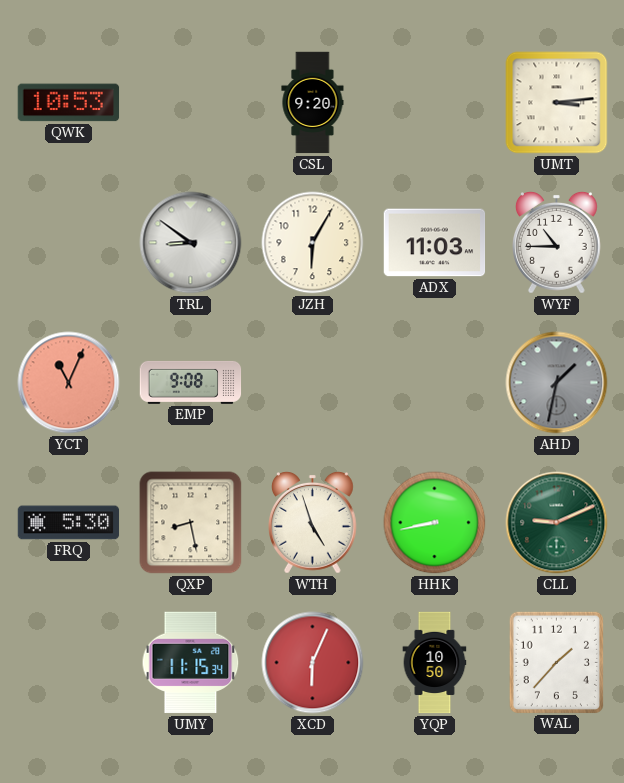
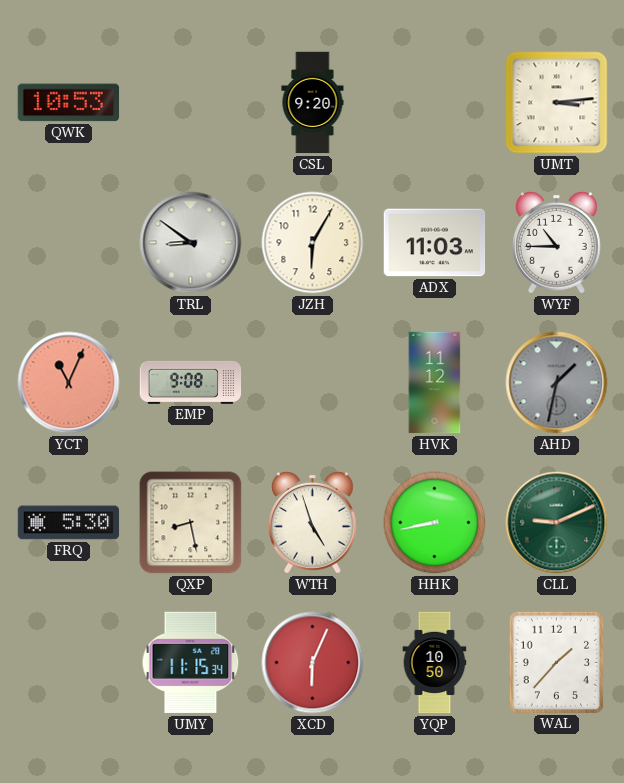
HVK: none -> 11:12
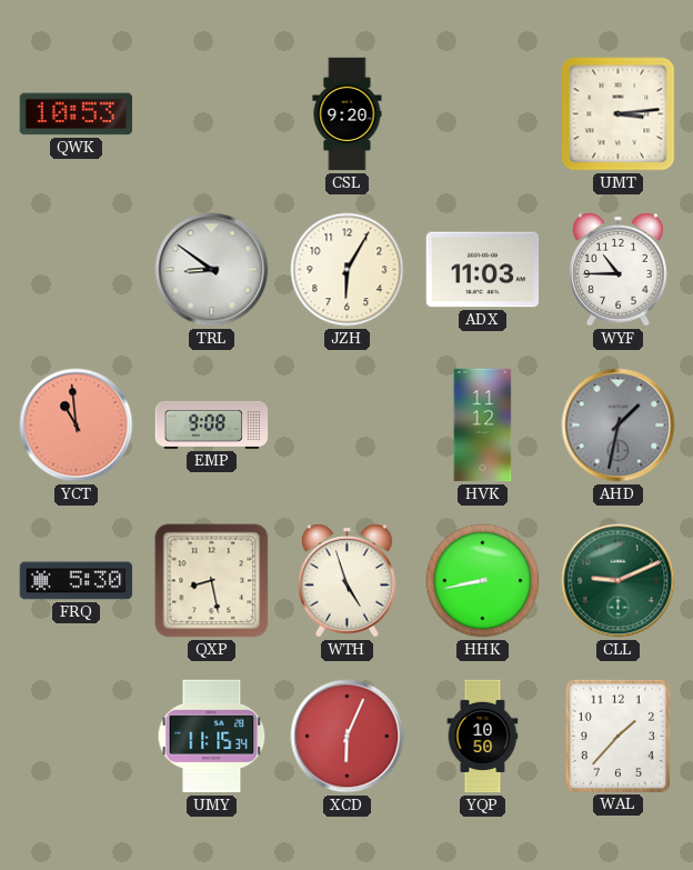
YCT: 11:04 -> 10:59
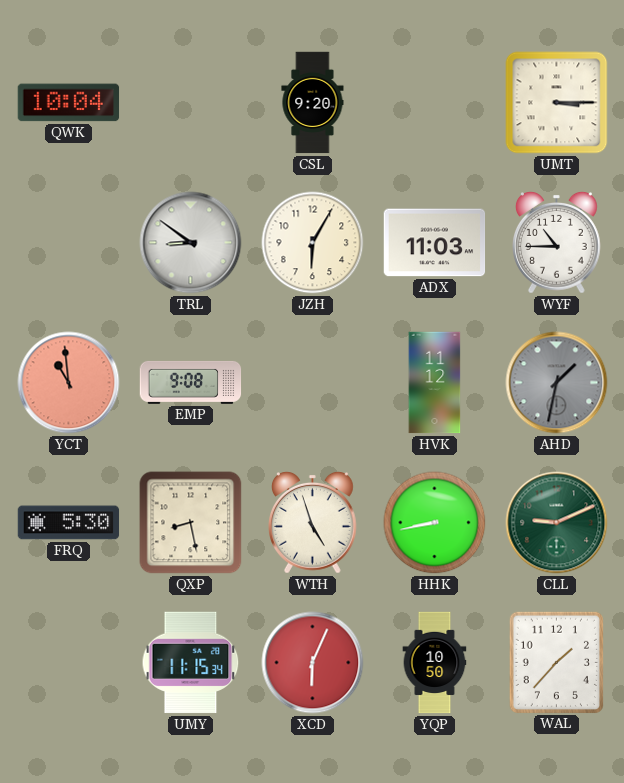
QWK: 10:53 -> 10:04
UMT: 3:14 -> 3:15
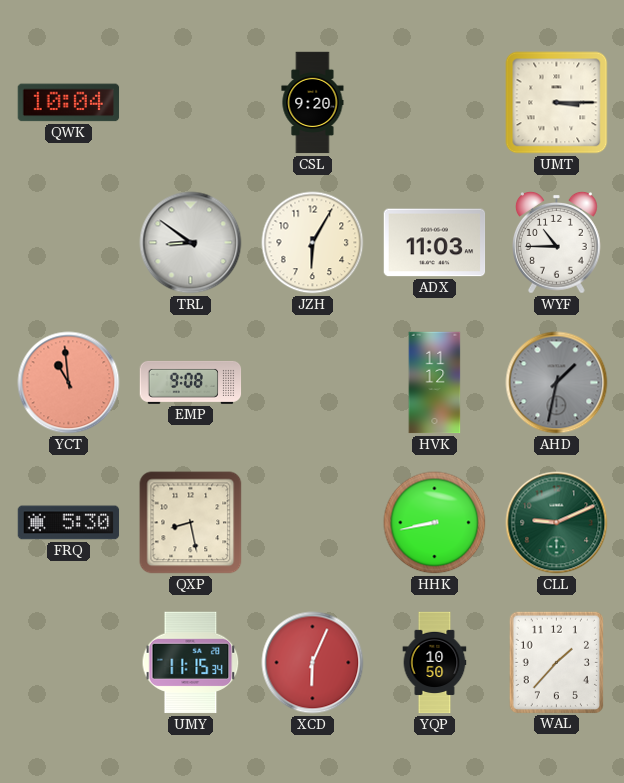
WTH: 4:57 -> none
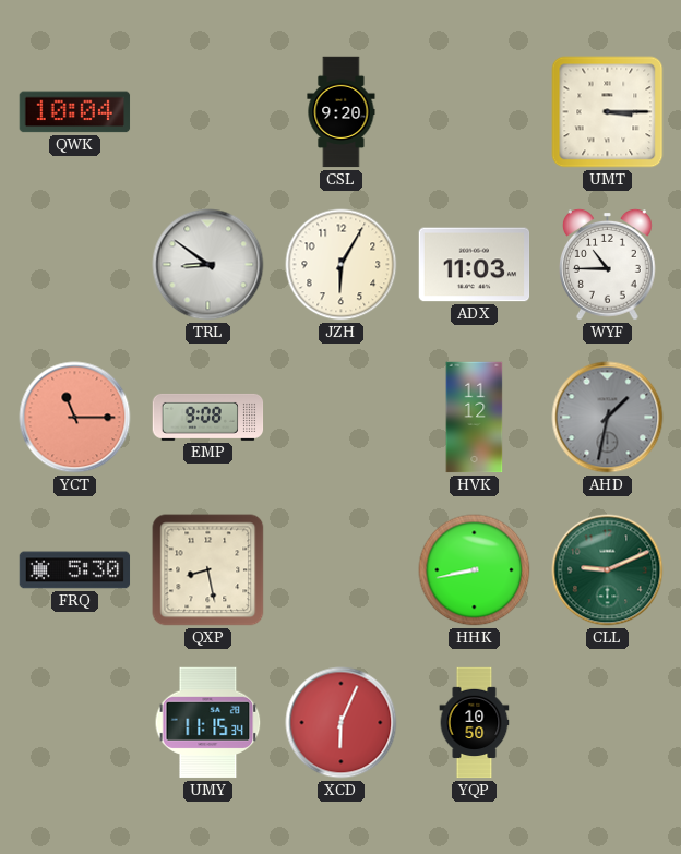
YCT: 10:59 -> 11:15
WAL: 1:37 -> none
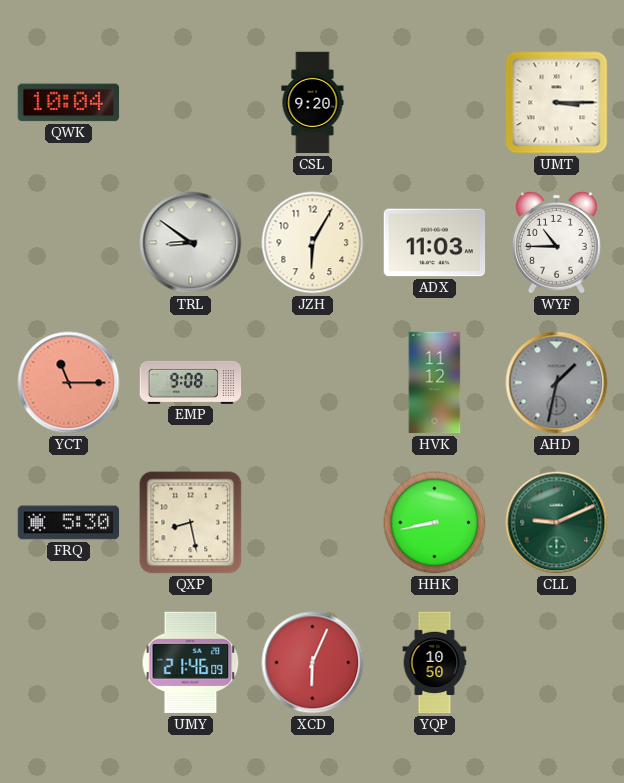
UMY: 11:15 -> 21:46
